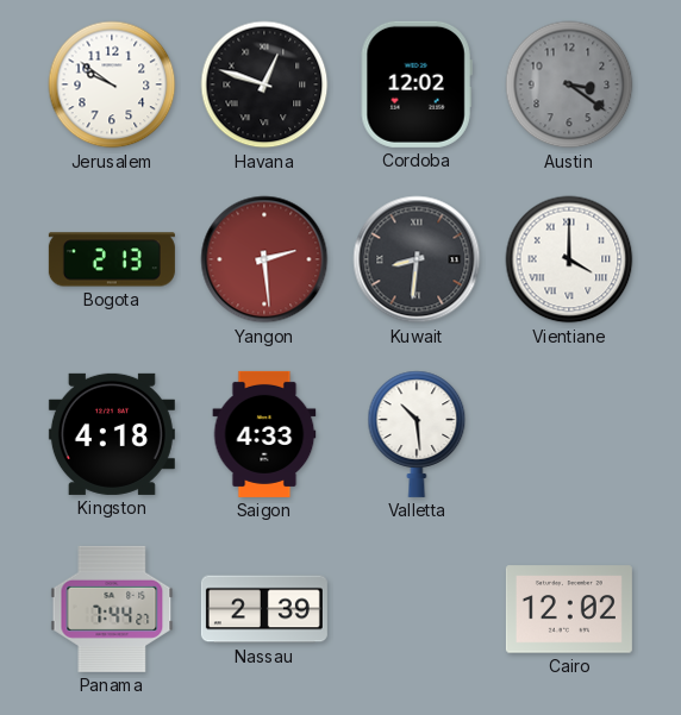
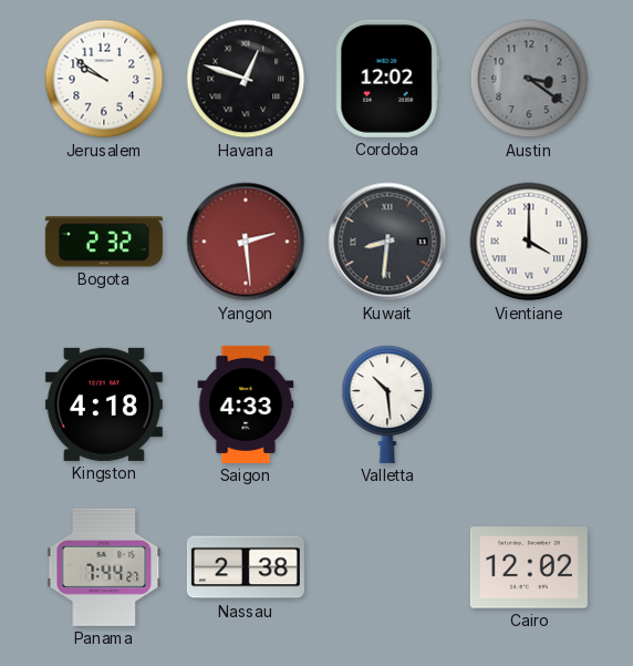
Bogota: 2:13 -> 2:32
Nassau: 2:39 -> 2:38
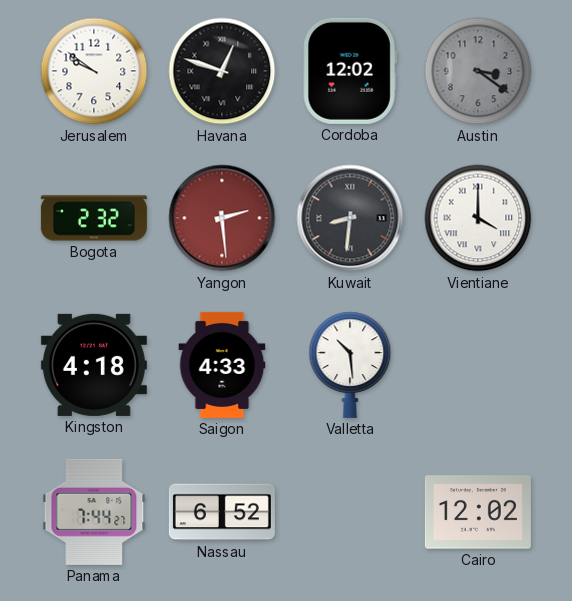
Nassau: 2:38 -> 6:52
